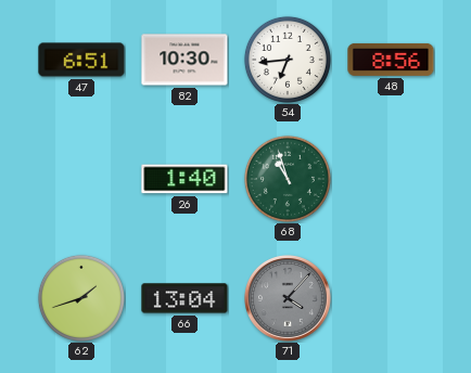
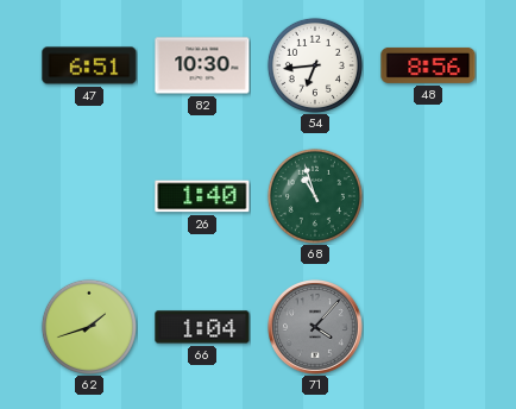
66: 13:04 -> 1:04
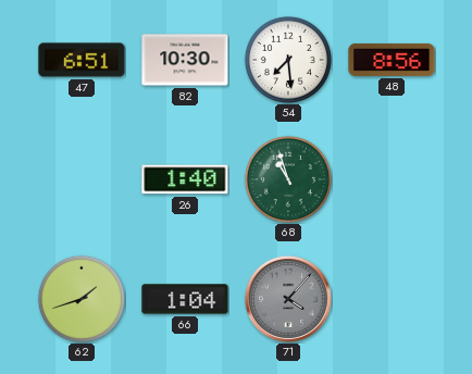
54: 6:44 -> 7:29
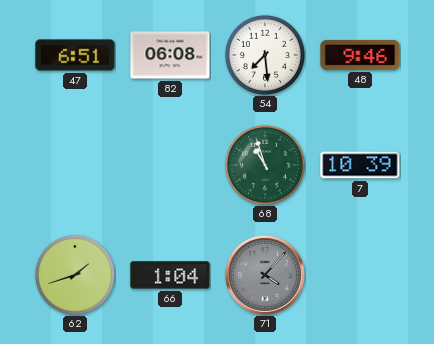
82: 10:30 -> 06:08
48: 8:56 -> 9:46
26: 1:40 -> none
7: none -> 10:39
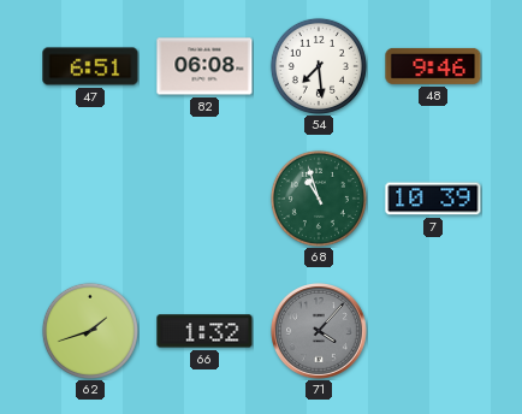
66: 1:04 -> 1:32
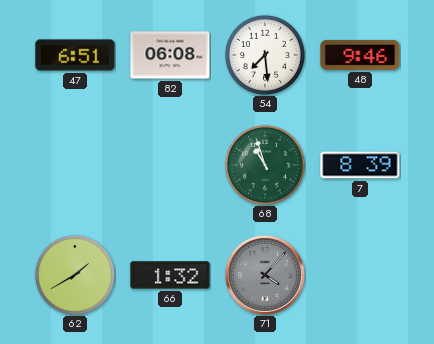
7: 10:39 -> 8:39
62: 1:42 -> 1:40
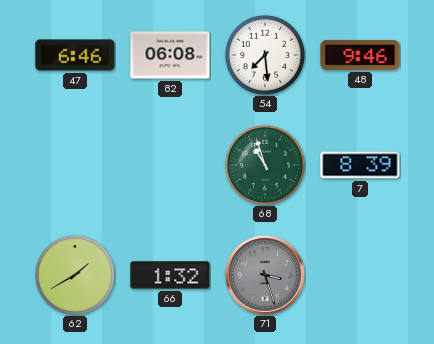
47: 6:51 -> 6:46
71: 4:07 -> 3:27
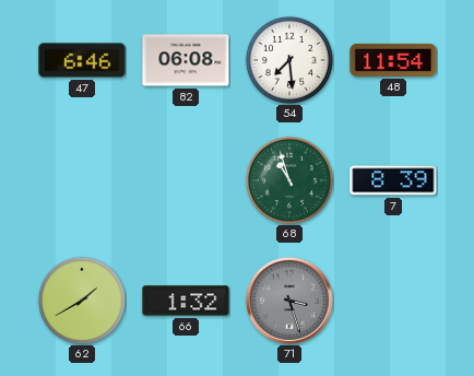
48: 9:46 -> 11:54
